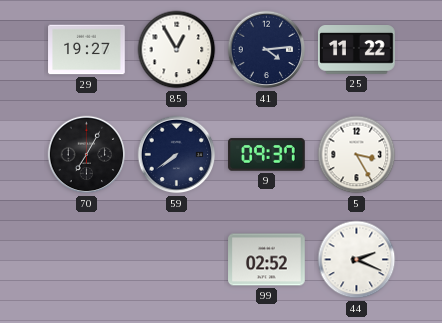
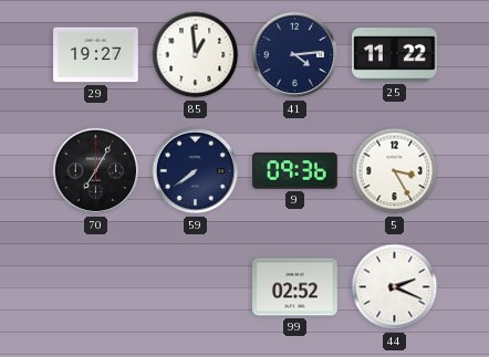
85: 12:55 -> 12:59
9: 09:37 -> 09:36
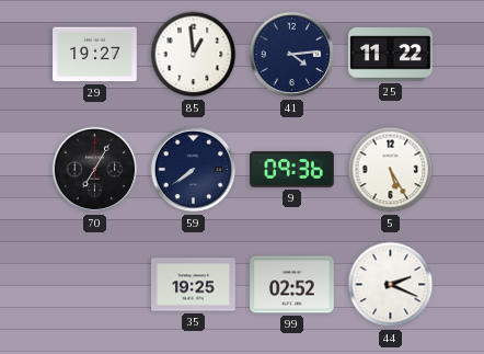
5: 3:25 -> 5:25
35: none -> 19:25
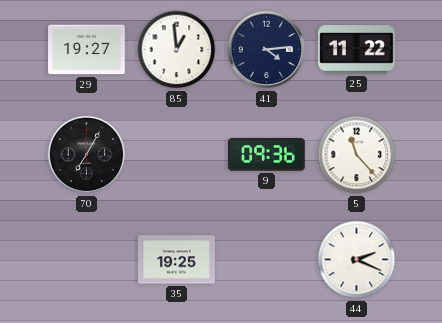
59: 7:39 -> none
5: 5:25 -> 11:23
99: 02:52 -> none
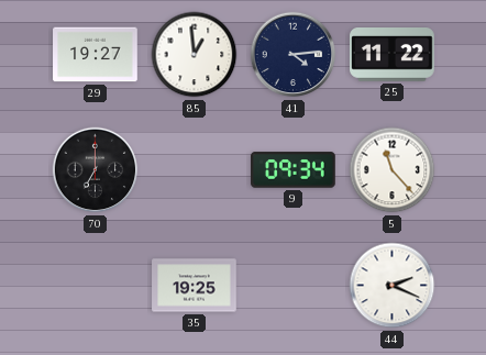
70: 7:05 -> 7:00
9: 09:36 -> 09:34
